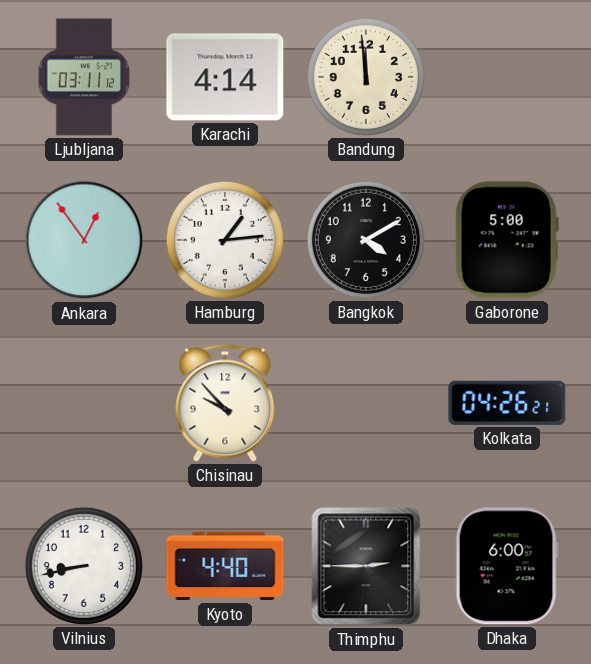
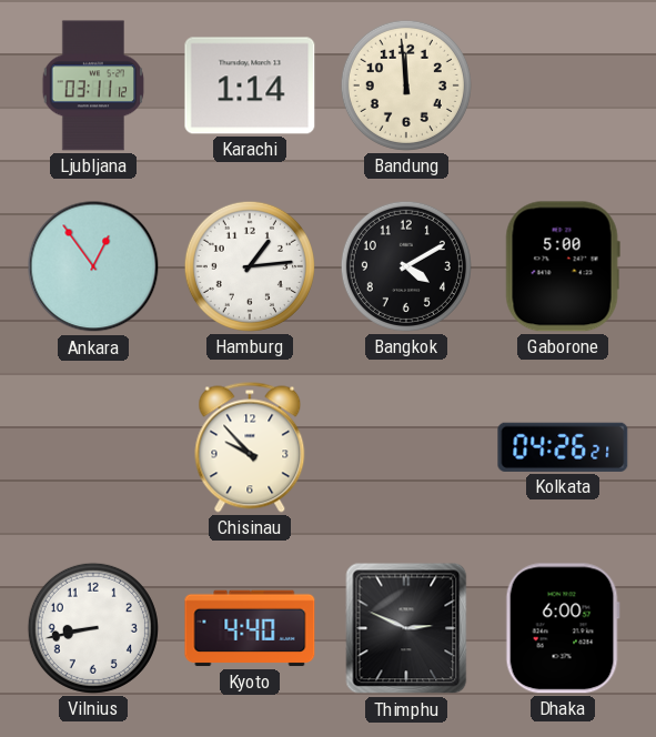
Karachi: 4:14 -> 1:14
Thimphu: 2:45 -> 2:49
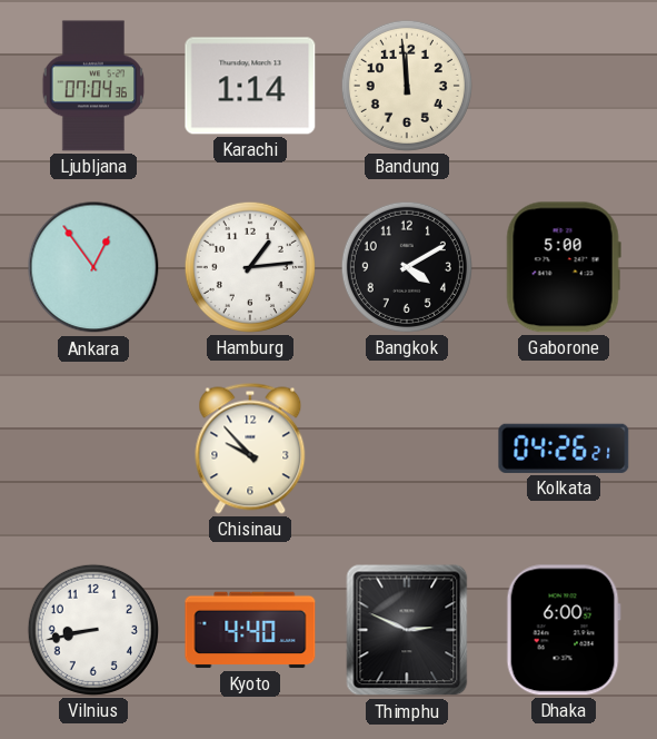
Ljubljana: 03:11 -> 07:04
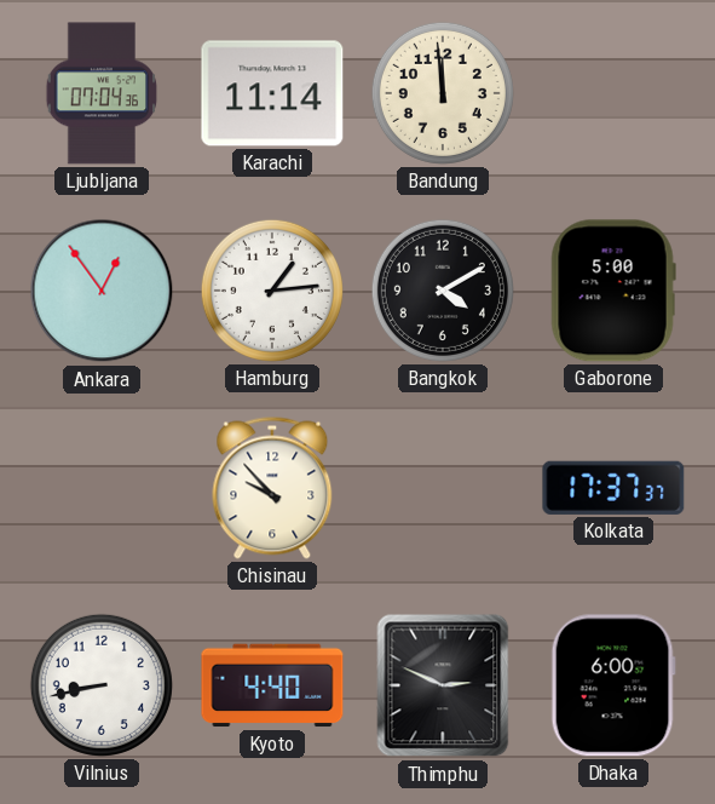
Karachi: 1:14 -> 11:14
Kolkata: 04:26 -> 17:37
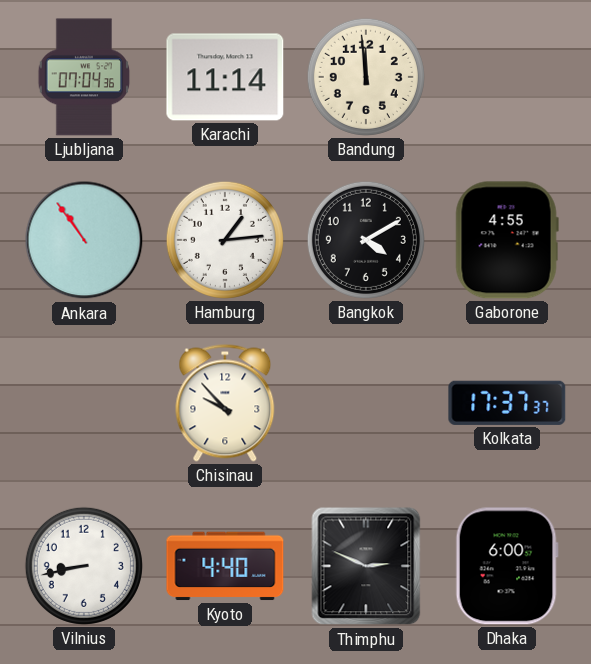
Ankara: 12:54 -> 10:54
Gaborone: 5:00 -> 4:55
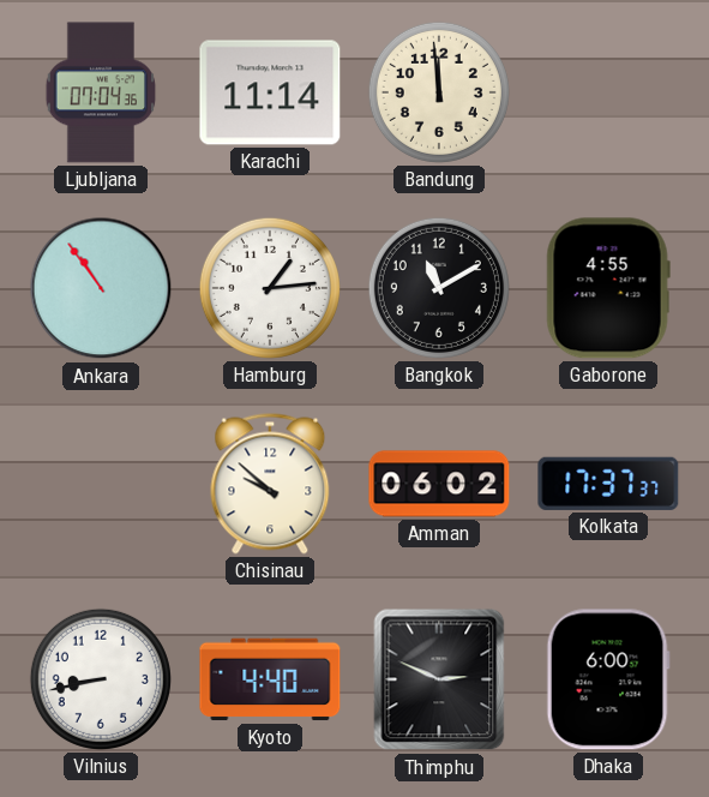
Bangkok: 4:10 -> 11:10
Chisinau: 9:53 -> 9:52
Amman: none -> 06:02
